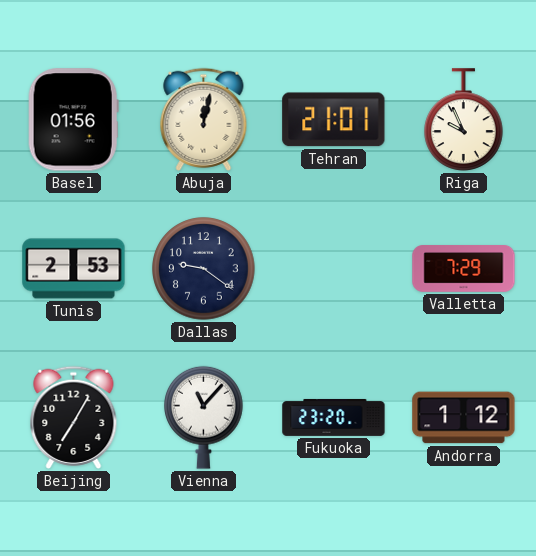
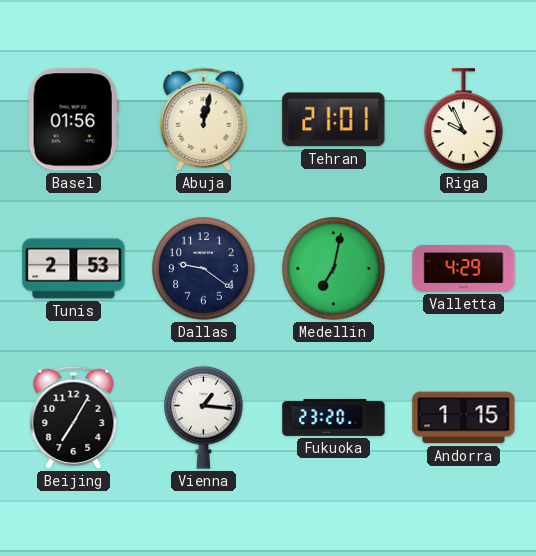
Medellin: none -> 7:02
Valletta: 7:29 -> 4:29
Vienna: 11:07 -> 1:16
Andorra: 1:12 -> 1:15
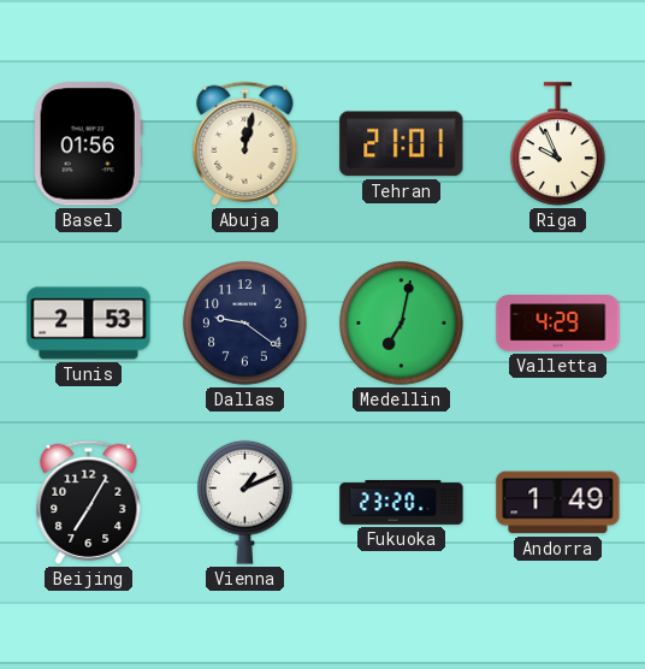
Vienna: 1:16 -> 1:11
Andorra: 1:15 -> 1:49
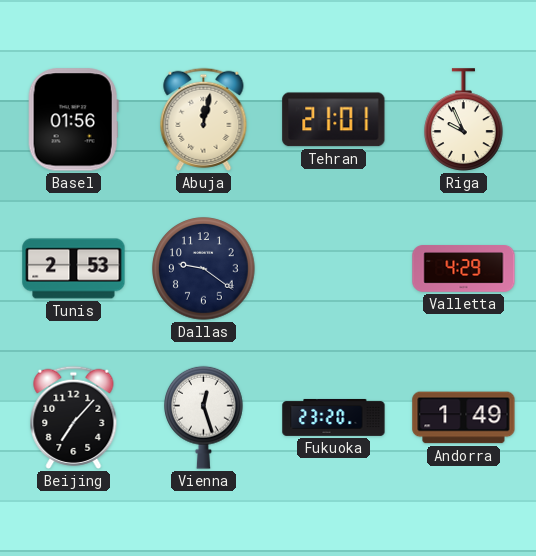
Medellin: 7:02 -> none
Beijing: 7:05 -> 7:07
Vienna: 1:11 -> 12:27
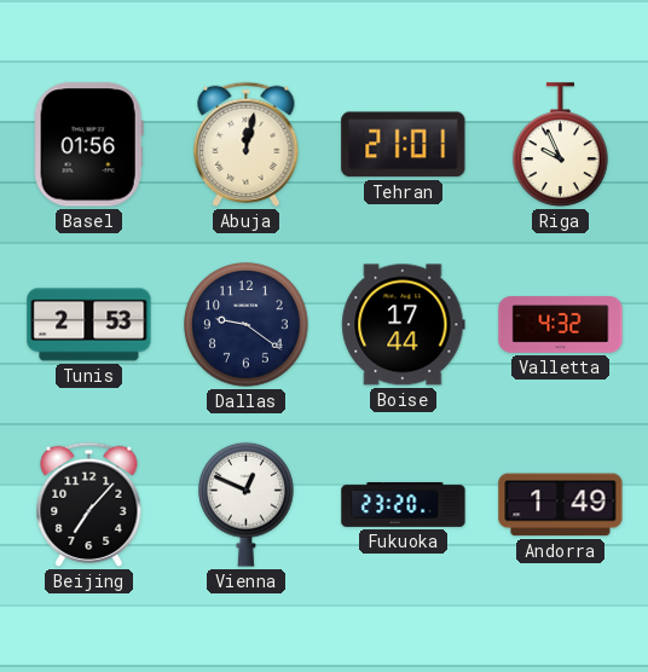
Boise: none -> 17:44
Valletta: 4:29 -> 4:32
Vienna: 12:27 -> 12:49
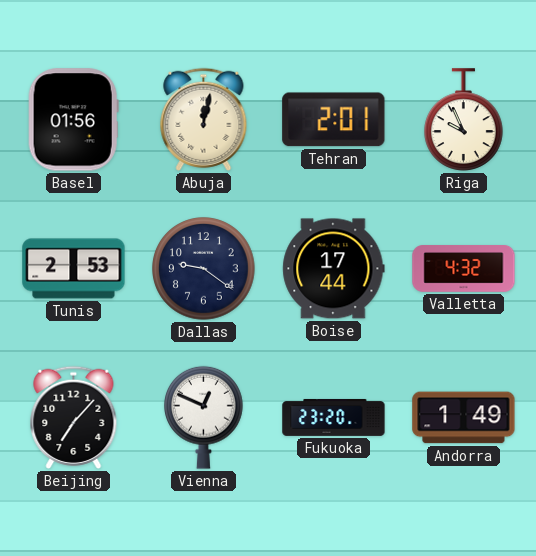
Tehran: 21:01 -> 2:01
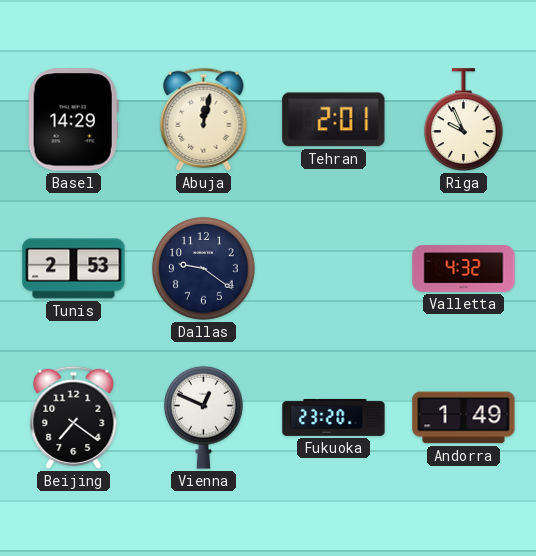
Basel: 01:56 -> 14:29
Boise: 17:44 -> none
Beijing: 7:07 -> 7:21
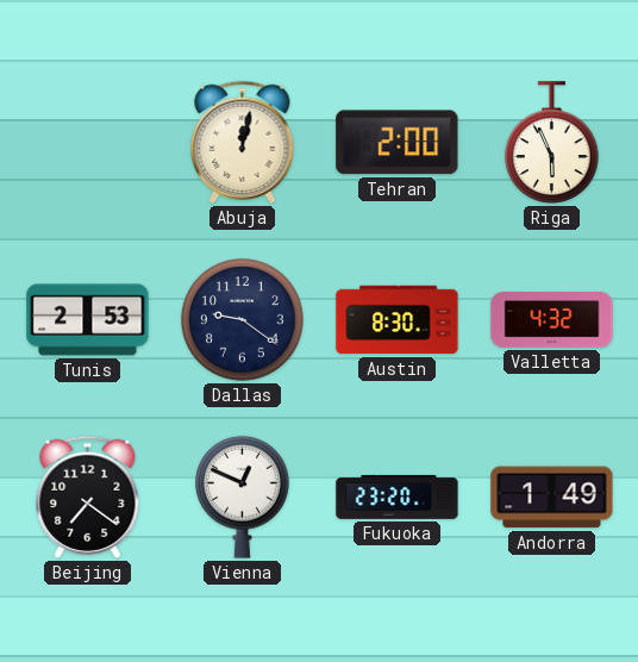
Basel: 14:29 -> none
Tehran: 2:01 -> 2:00
Riga: 9:56 -> 5:56
Austin: none -> 8:30
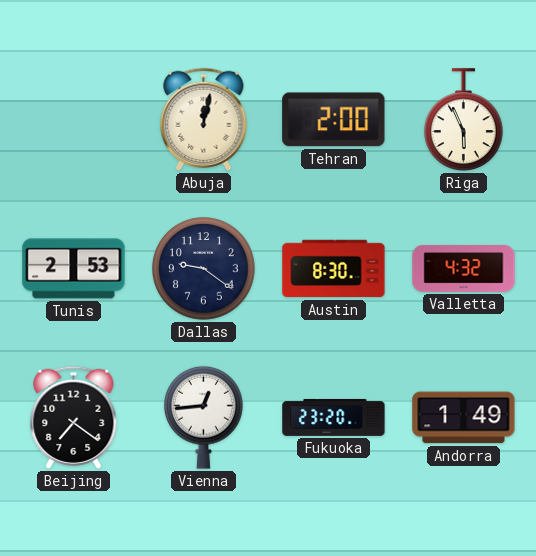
Vienna: 12:49 -> 12:44
